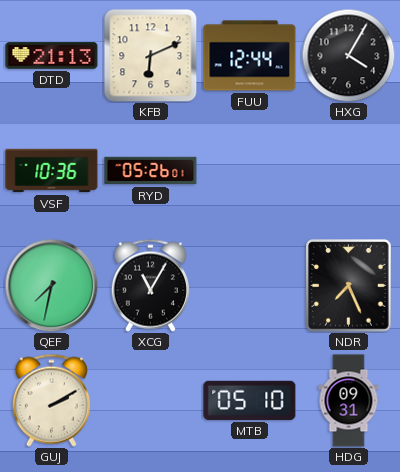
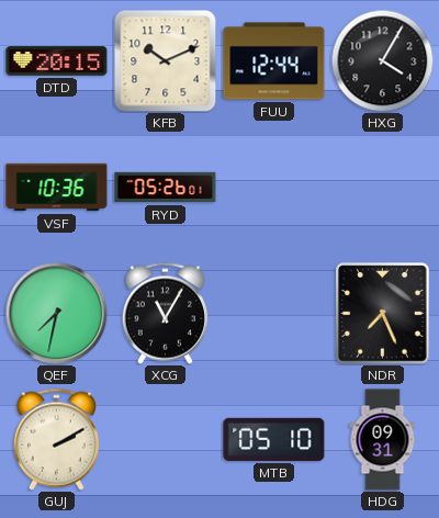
DTD: 21:13 -> 20:15
KFB: 6:11 -> 10:11
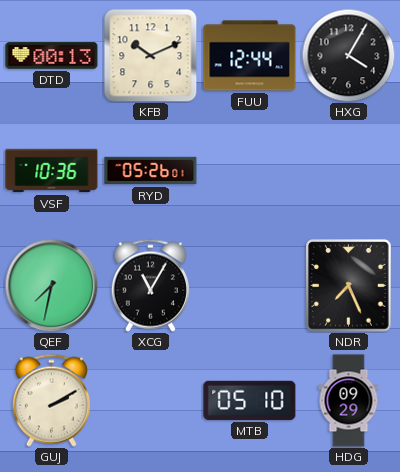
DTD: 20:15 -> 00:13
HDG: 09:31 -> 09:29
